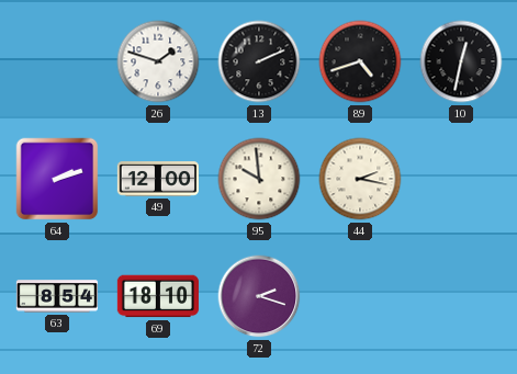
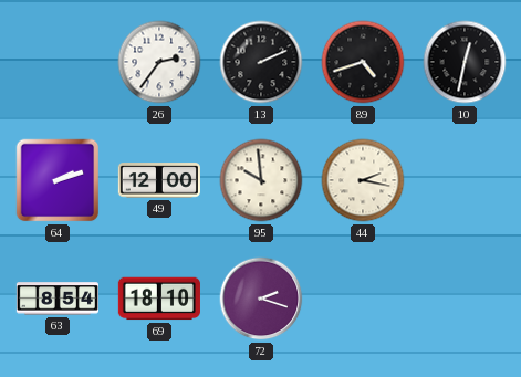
26: 1:48 -> 2:36
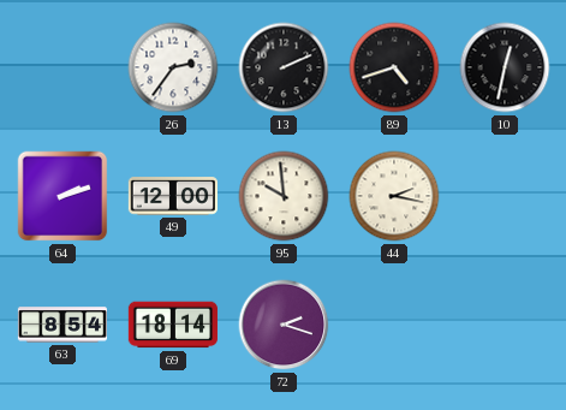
69: 18:10 -> 18:14
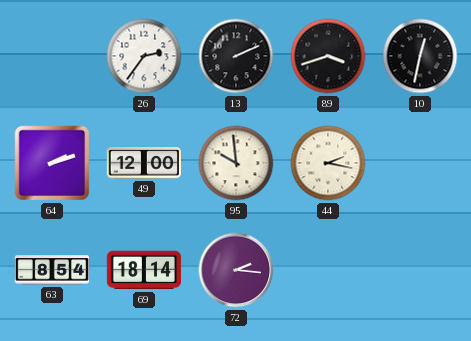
89: 4:42 -> 3:42
72: 2:18 -> 2:16
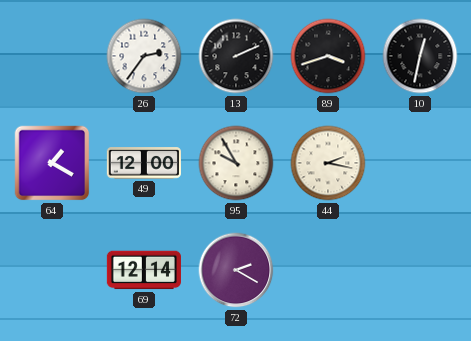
64: 2:12 -> 1:20
95: 9:59 -> 9:55
63: 8:54 -> none
69: 18:14 -> 12:14
72: 2:16 -> 2:20
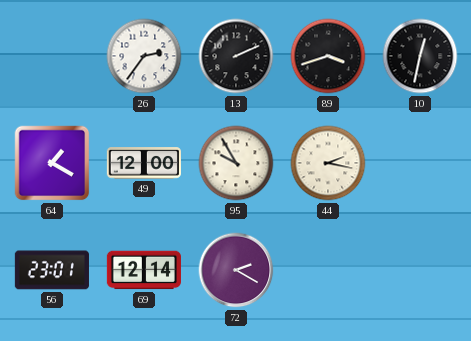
56: none -> 23:01
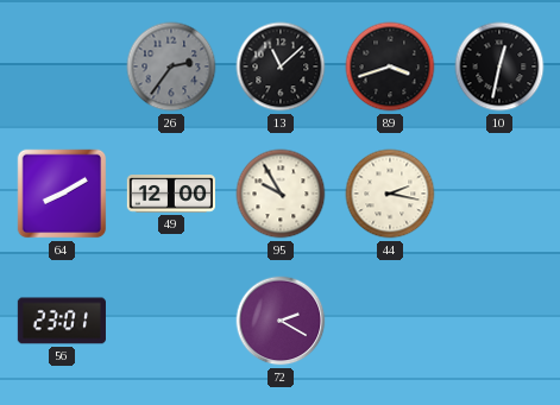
26 dial: white -> grey
13: 2:11 -> 11:08
64: 1:20 -> 8:10
69: 12:14 -> none
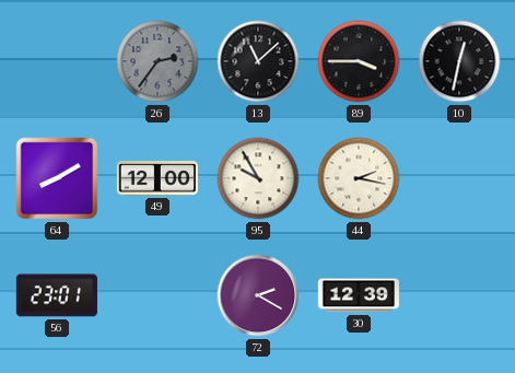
89: 3:42 -> 3:45
30: none -> 12:39
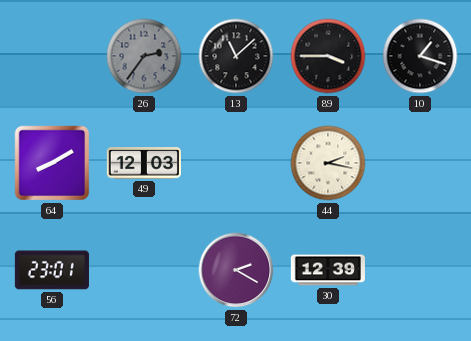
10: 12:32 -> 1:18
49: 12:00 -> 12:03
95: 9:55 -> none
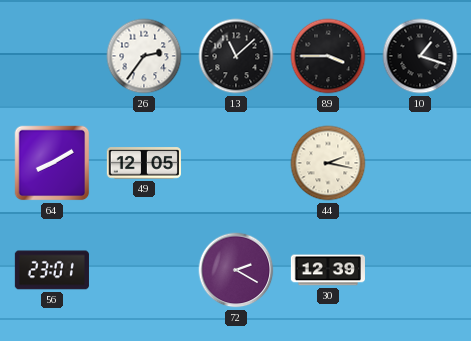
26 dial: grey -> white
49: 12:03 -> 12:05
